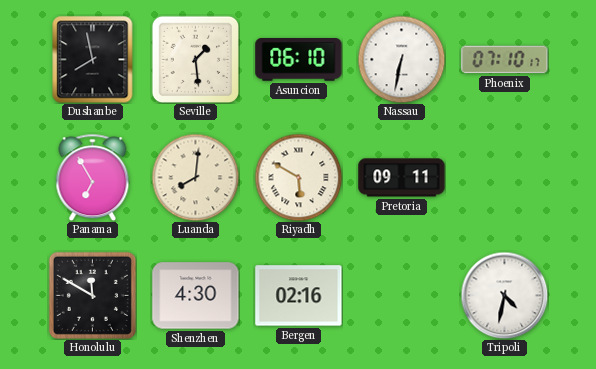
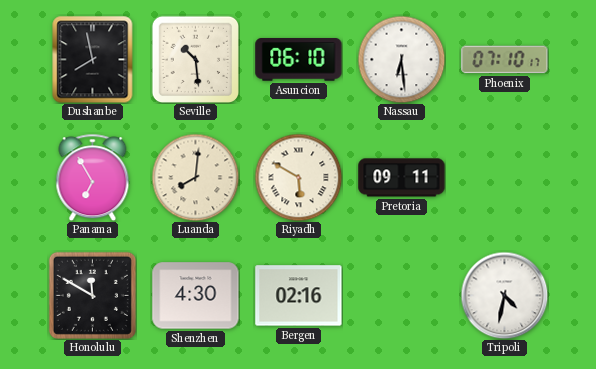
Seville: 1:29 -> 10:29
Nassau: 6:32 -> 6:29
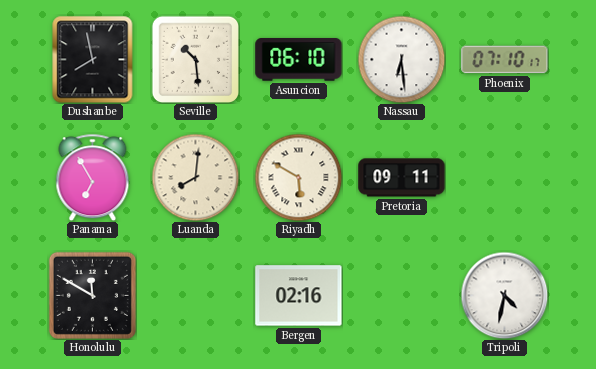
Shenzhen: 4:30 -> none
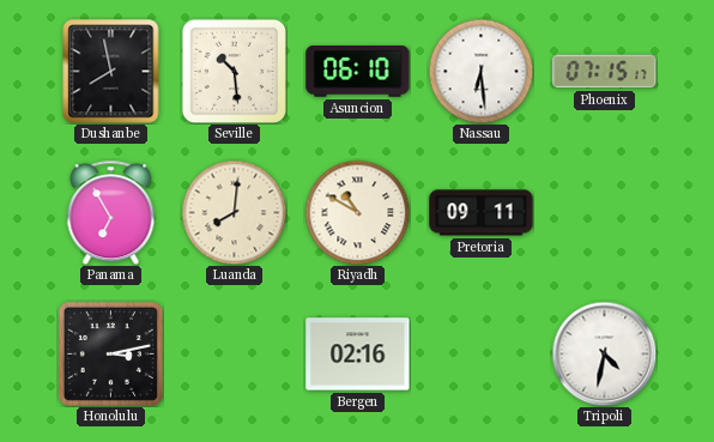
Phoenix: 07:10 -> 07:15
Riyadh: 5:50 -> 10:50
Honolulu: 11:50 -> 3:13
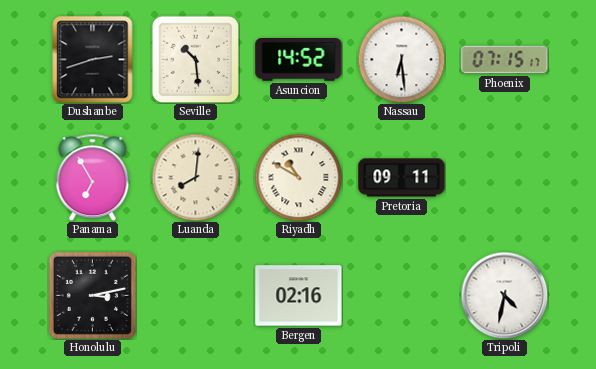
Dushanbe: 7:58 -> 2:42
Asuncion: 06:10 -> 14:52
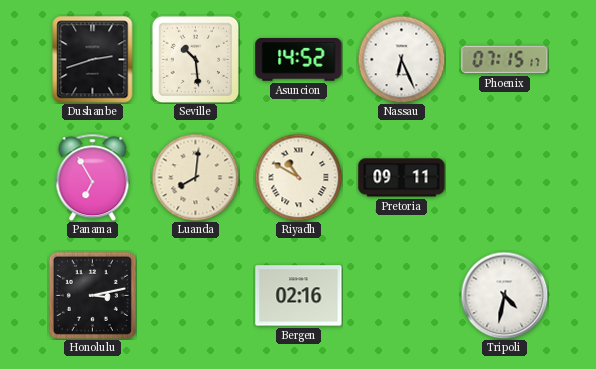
Nassau: 6:29 -> 6:26
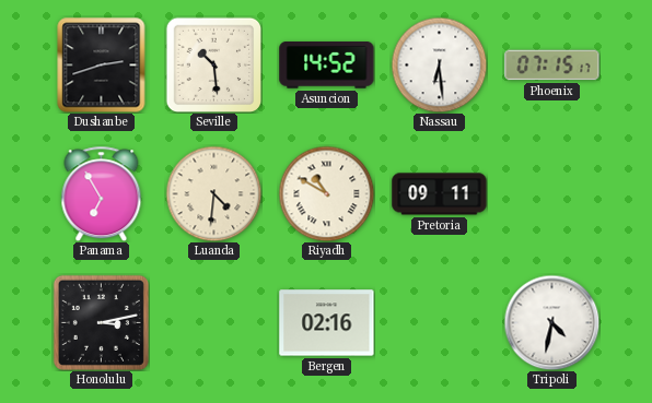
Nassau: 6:26 -> 6:29
Luanda: 8:01 -> 4:31
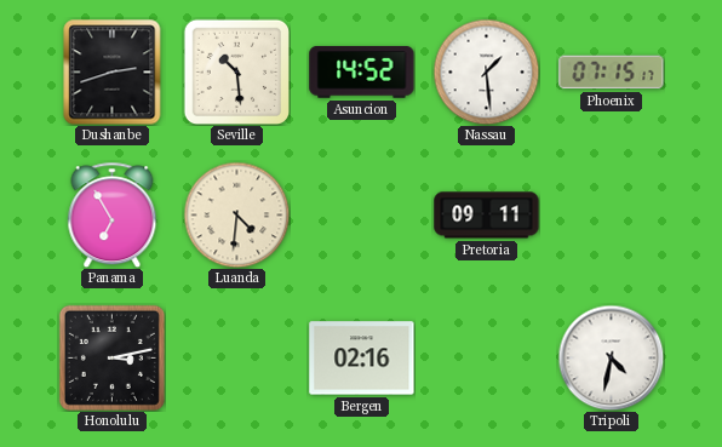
Nassau: 6:29 -> 1:29
Riyadh: 10:50 -> none
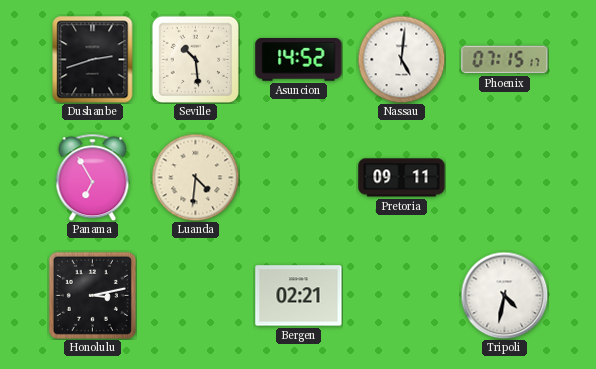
Nassau: 1:29 -> 5:01
Bergen: 02:16 -> 02:21
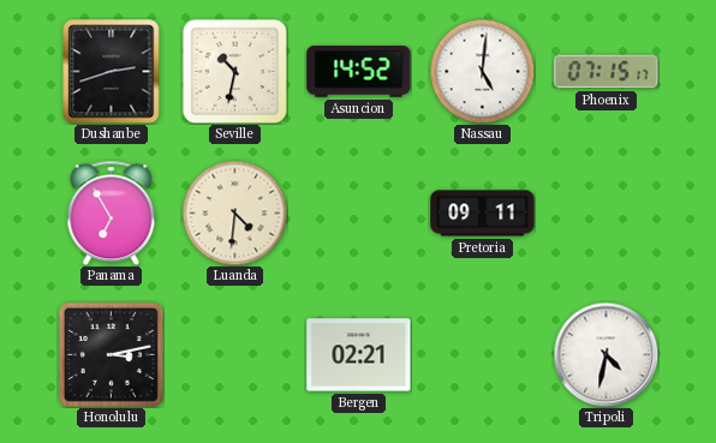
Seville: 10:29 -> 10:32
